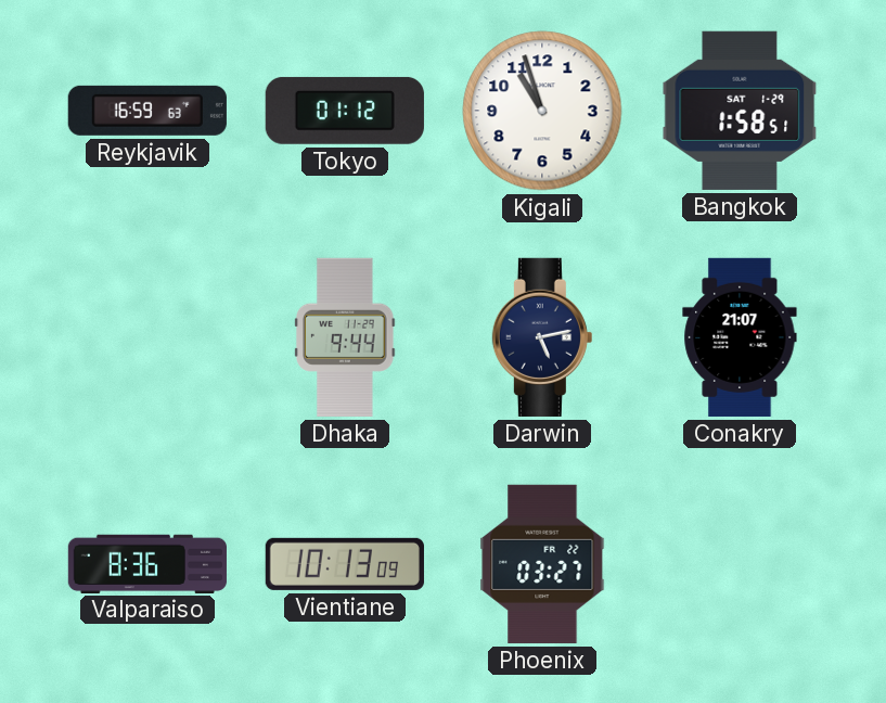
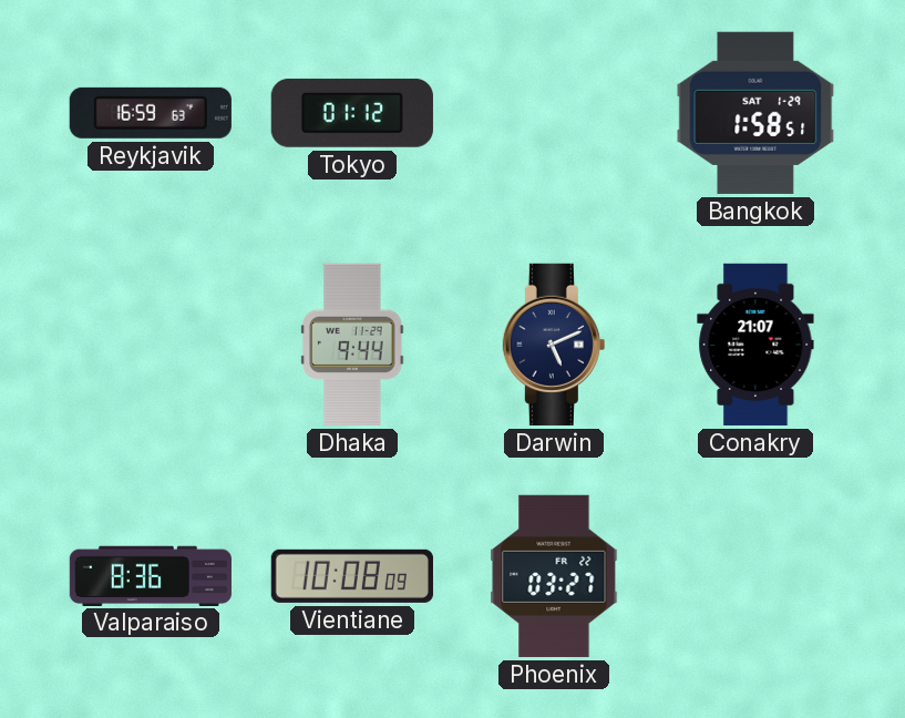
Kigali: 10:57 -> none
Darwin: 5:13 -> 5:11
Vientiane: 10:13 -> 10:08
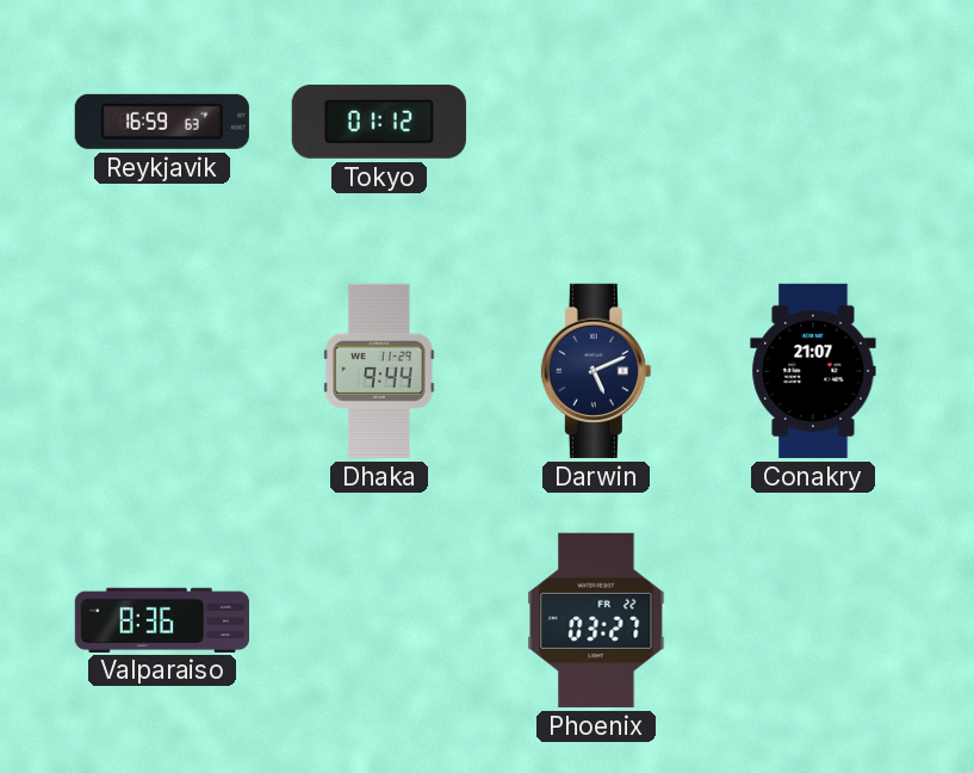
Bangkok: 1:58 -> none
Vientiane: 10:08 -> none
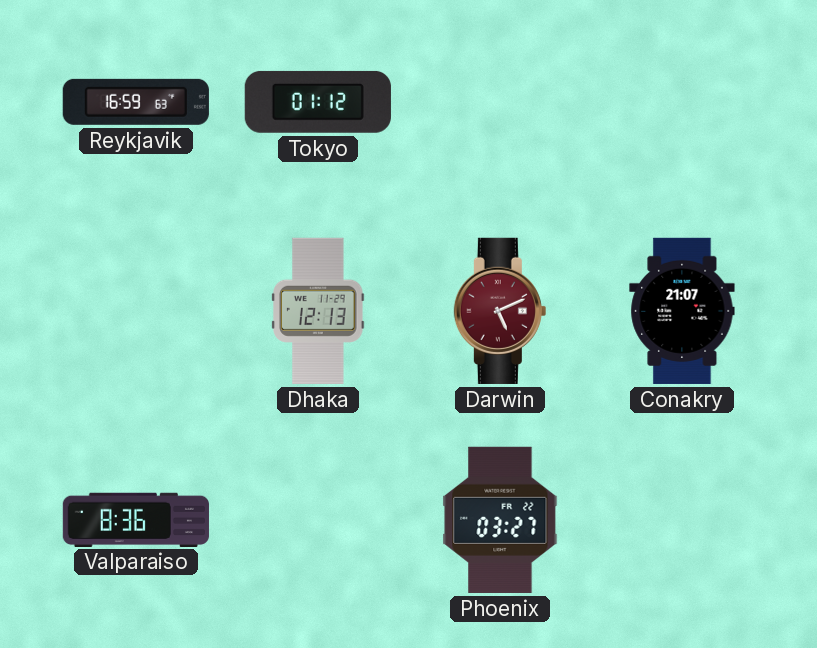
Dhaka: 9:44 -> 12:13
Darwin dial: navy -> burgundy
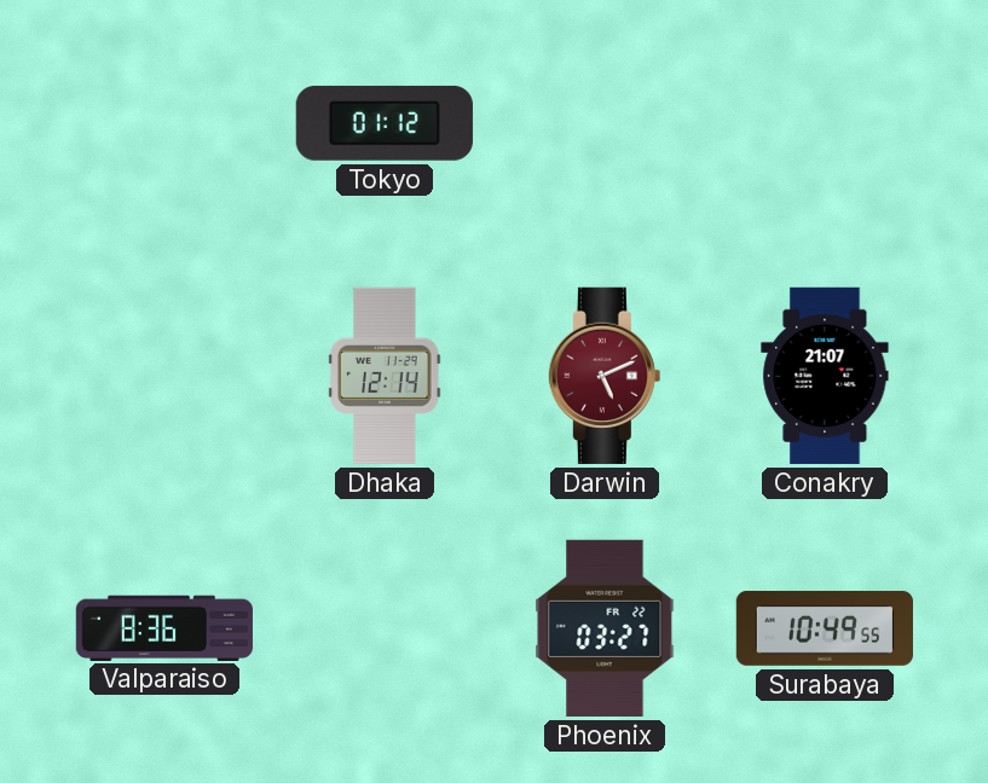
Reykjavik: 16:59 -> none
Dhaka: 12:13 -> 12:14
Surabaya: none -> 10:49
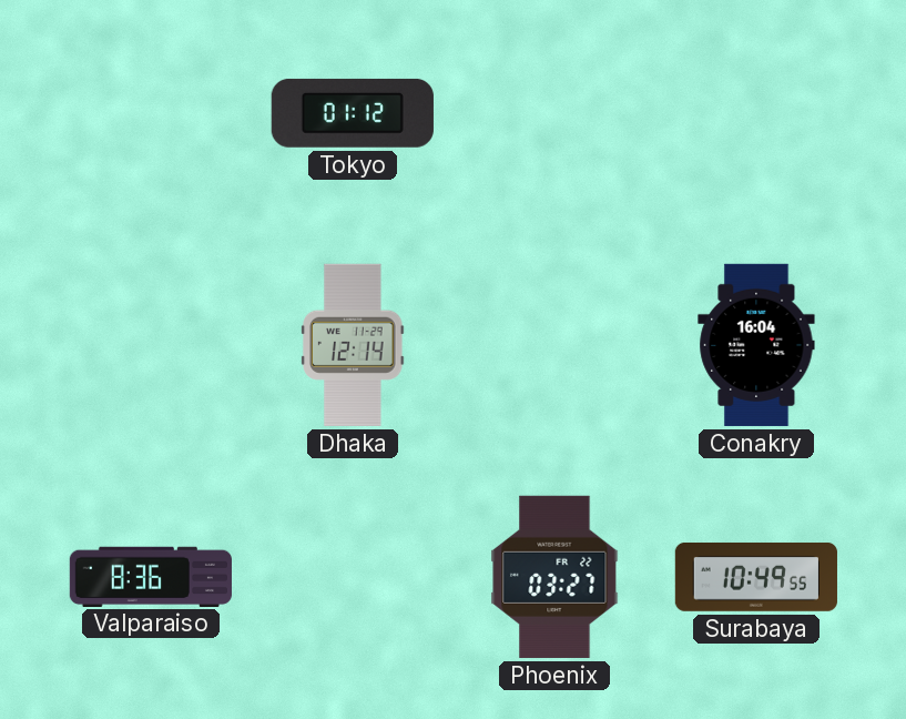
Darwin: 5:11 -> none
Conakry: 21:07 -> 16:04
